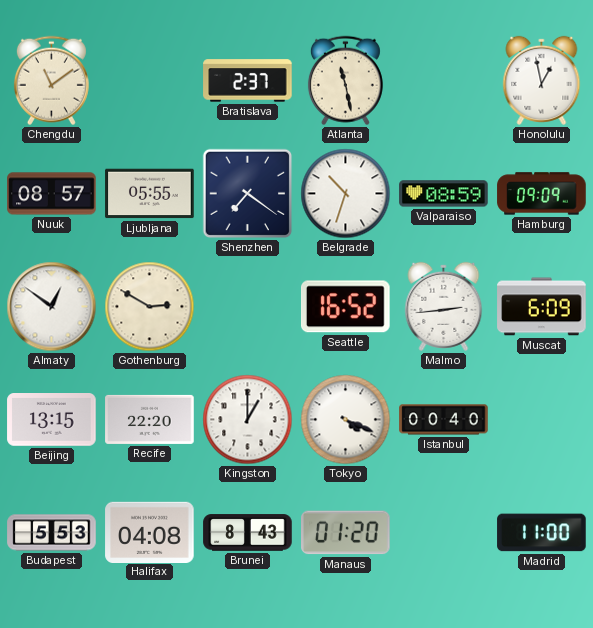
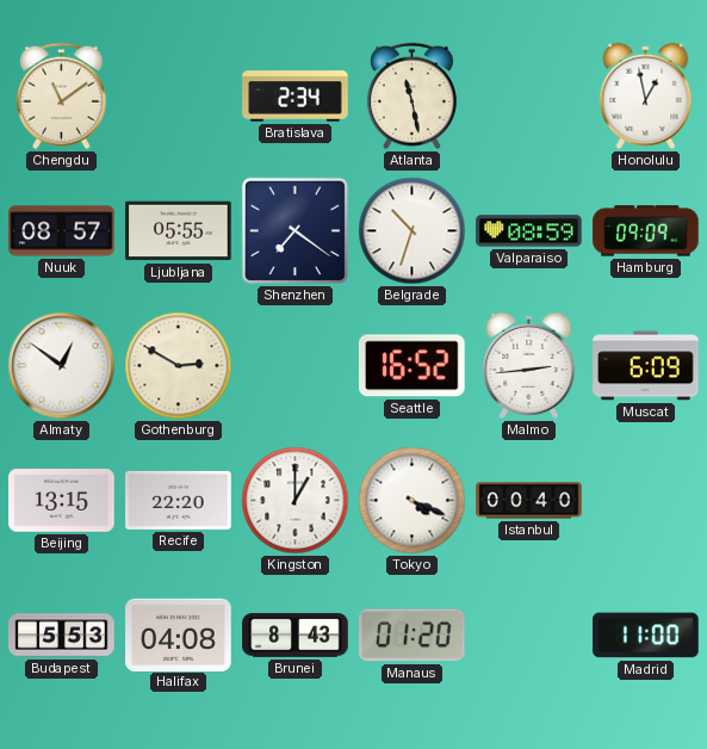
Bratislava: 2:37 -> 2:34
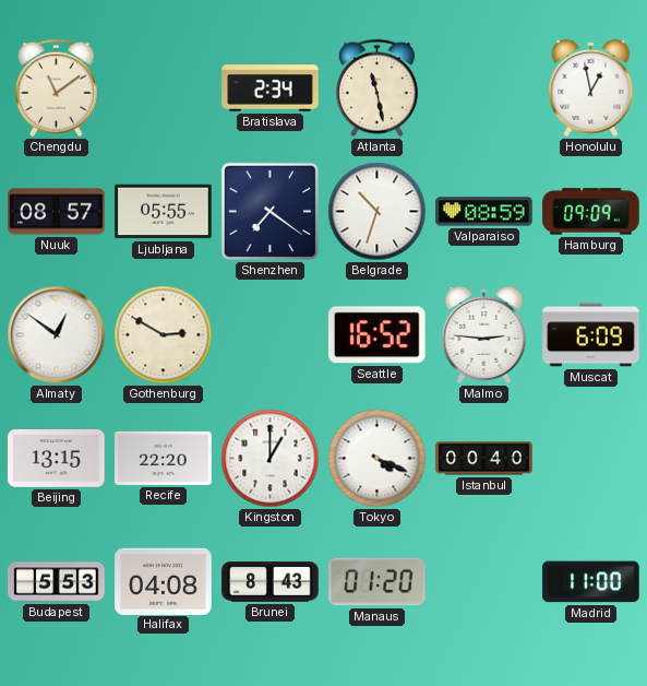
Malmo: 2:44 -> 2:46
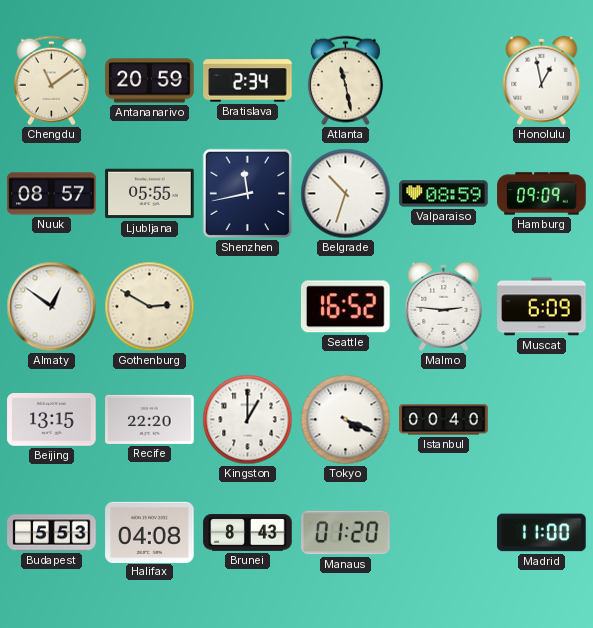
Antananarivo: none -> 20:59
Shenzhen: 7:21 -> 11:43
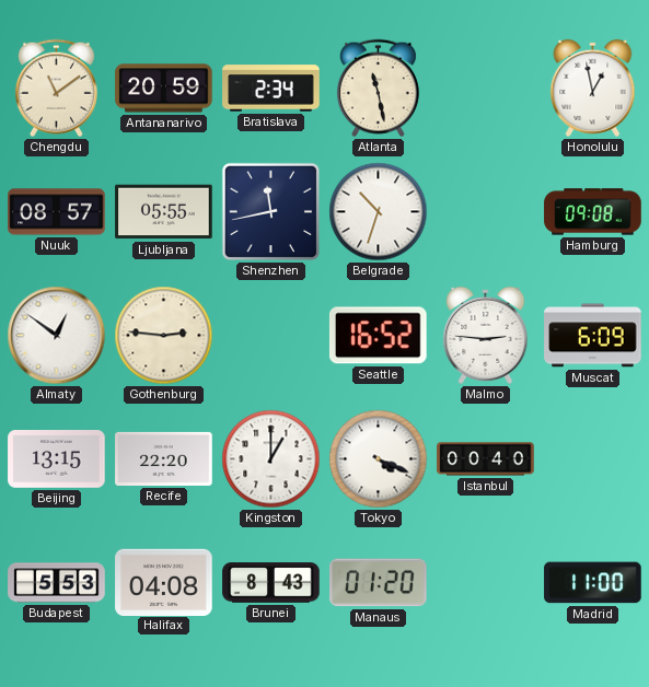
Valparaiso: 08:59 -> none
Hamburg: 09:09 -> 09:08
Gothenburg: 2:50 -> 2:46
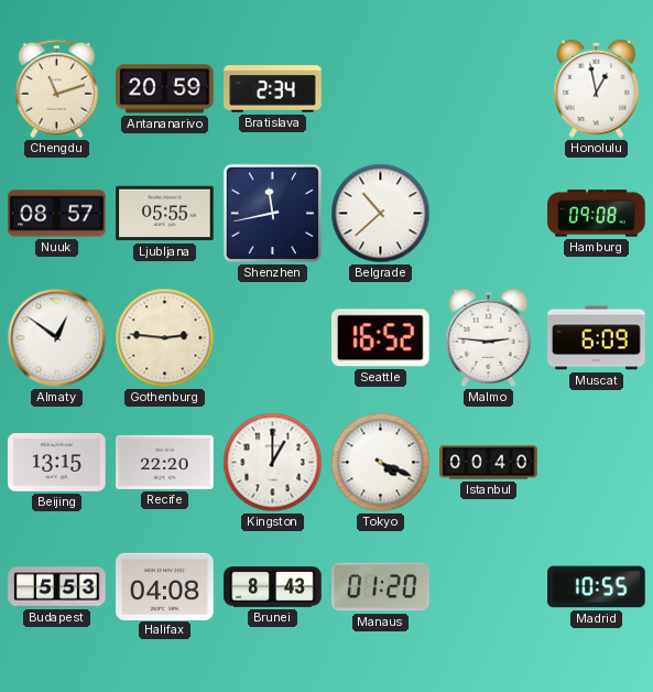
Chengdu: 11:09 -> 11:12
Atlanta: 11:28 -> none
Belgrade: 10:33 -> 10:38
Madrid: 11:00 -> 10:55
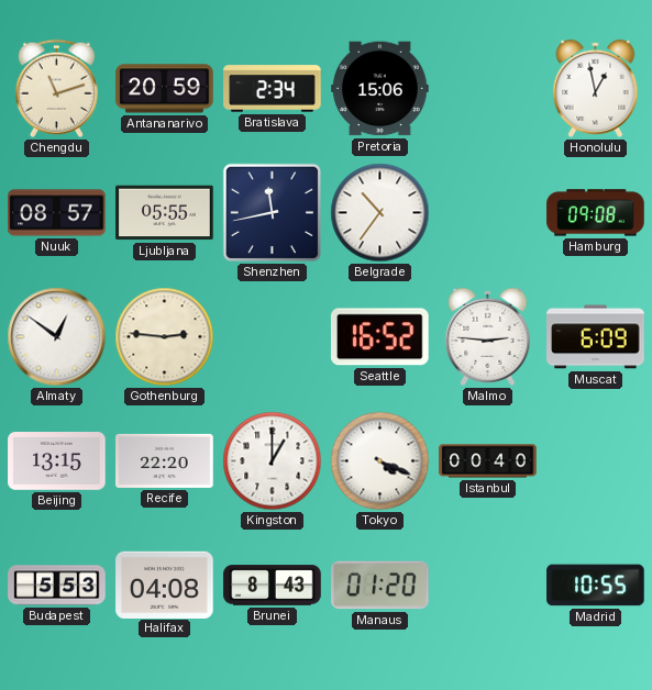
Pretoria: none -> 15:06
Belgrade: 10:38 -> 10:36
